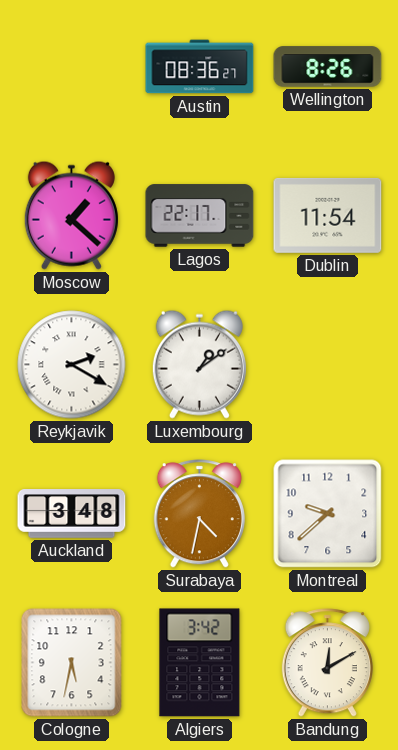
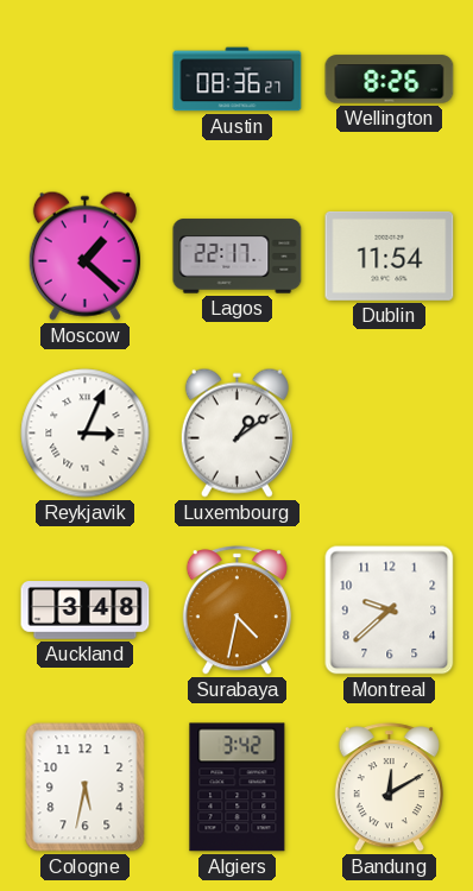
Reykjavik: 2:20 -> 3:04
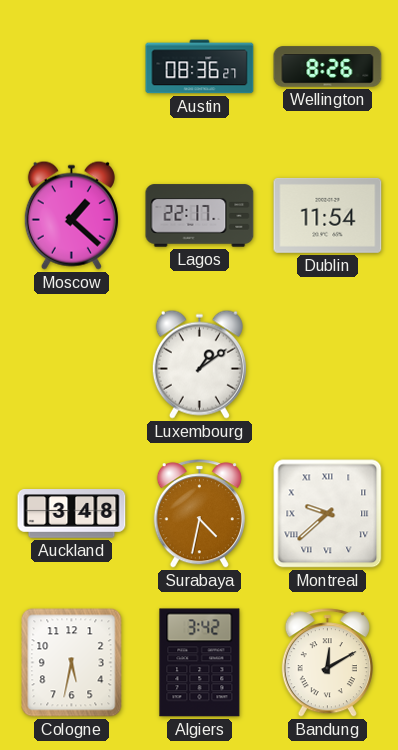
Reykjavik: 3:04 -> none
Montreal numerals: Arabic -> Roman
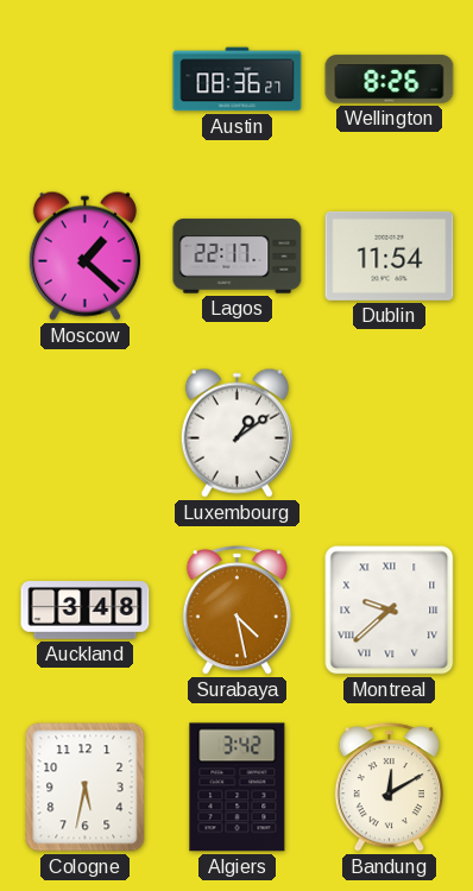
Surabaya: 4:32 -> 4:28
